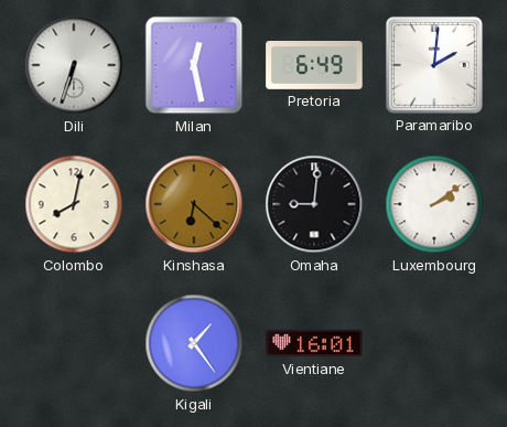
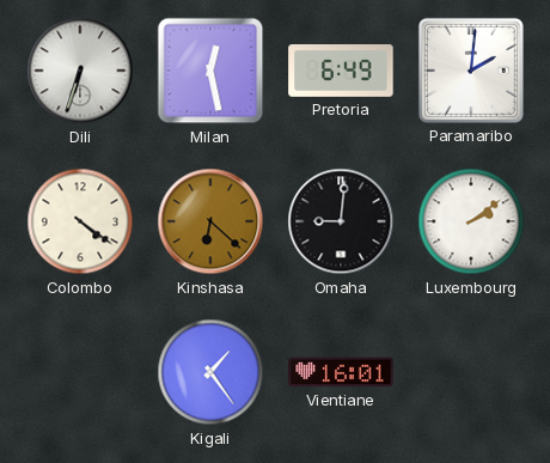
Colombo: 8:02 -> 4:21
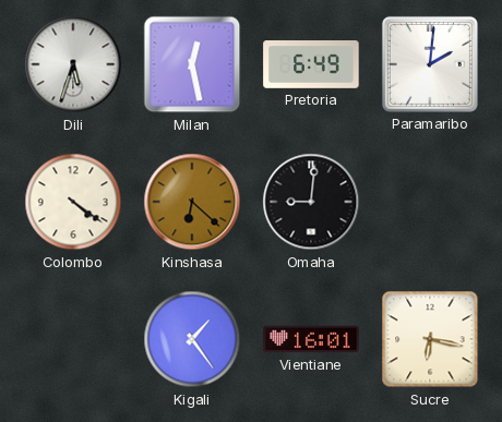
Dili: 6:33 -> 5:33
Luxembourg: 2:09 -> none
Sucre: none -> 6:17
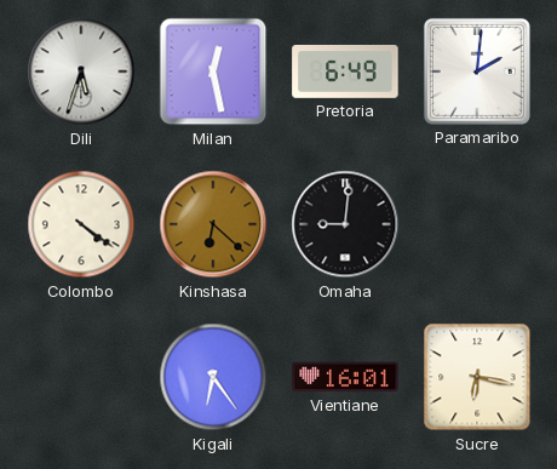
Kigali: 1:24 -> 6:24
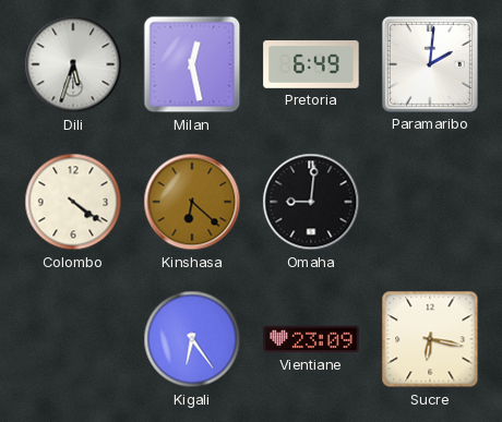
Vientiane: 16:01 -> 23:09
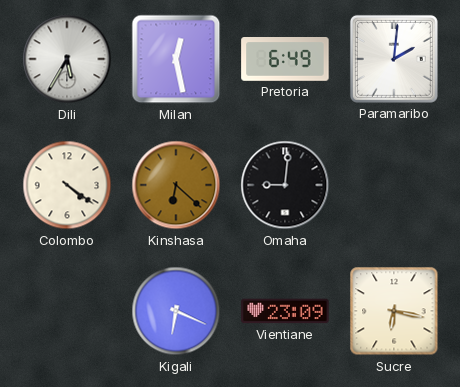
Dili: 5:33 -> 5:35
Kigali: 6:24 -> 6:19
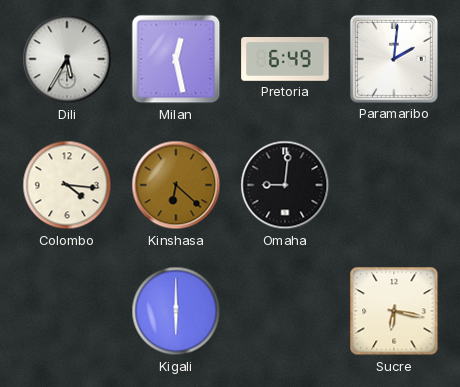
Colombo: 4:21 -> 4:16
Kigali: 6:19 -> 6:00
Vientiane: 23:09 -> none
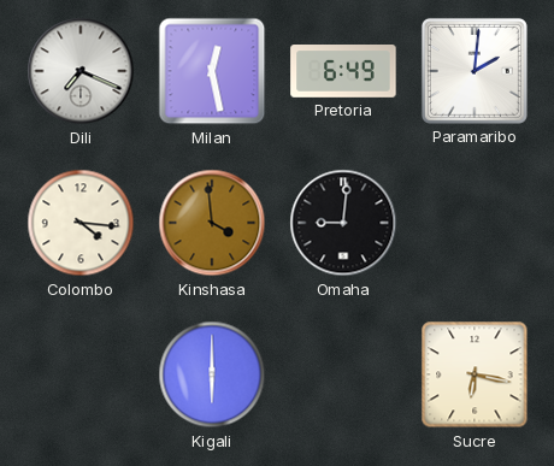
Dili: 5:35 -> 7:19
Kinshasa: 6:22 -> 3:59
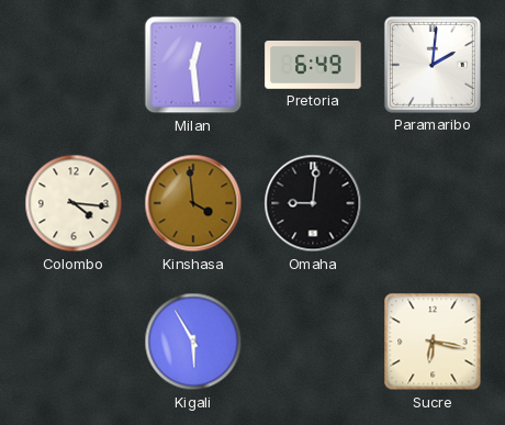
Dili: 7:19 -> none
Milan: 12:28 -> 12:29
Kigali: 6:00 -> 5:55
